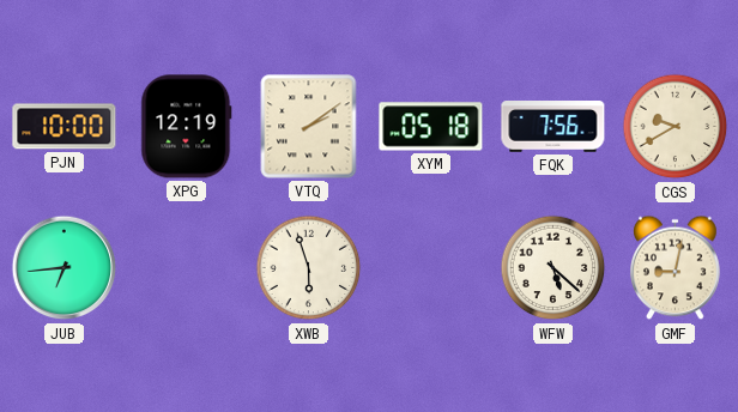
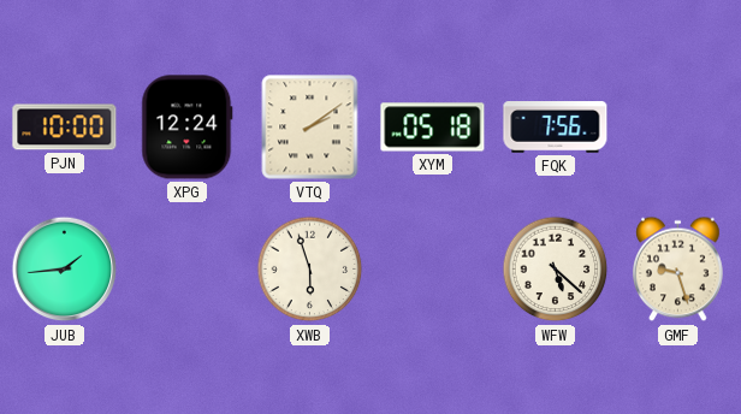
XPG: 12:19 -> 12:24
CGS: 9:40 -> none
JUB: 6:44 -> 1:44
GMF: 9:02 -> 9:27
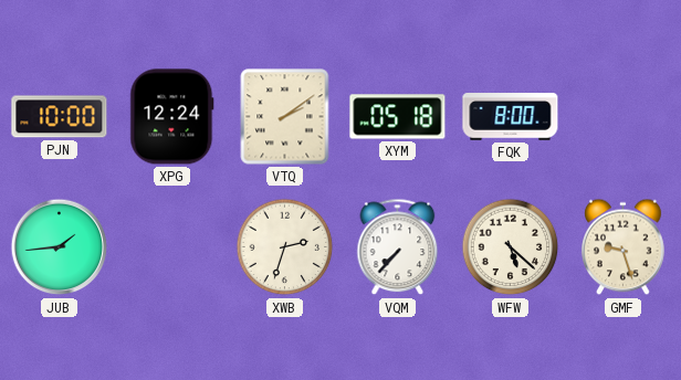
FQK: 7:56 -> 8:00
XWB: 5:57 -> 2:33
VQM: none -> 7:37
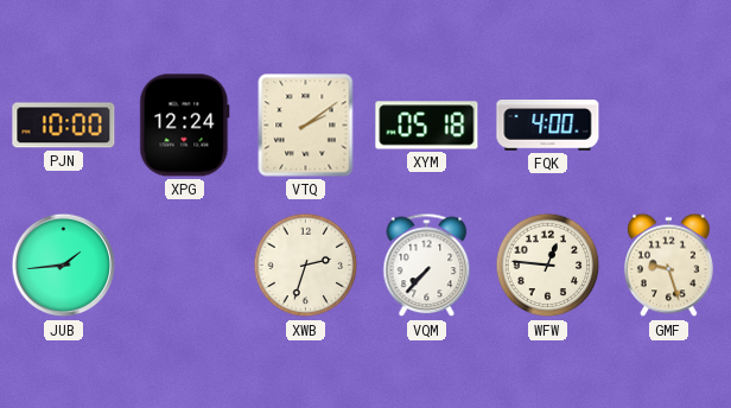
FQK: 8:00 -> 4:00
WFW: 5:22 -> 12:46
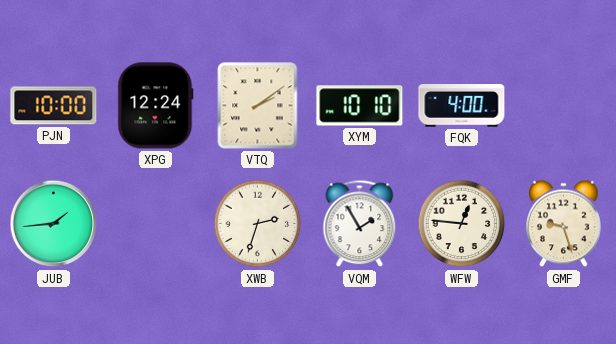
XYM: 05:18 -> 10:10
VQM: 7:37 -> 1:55
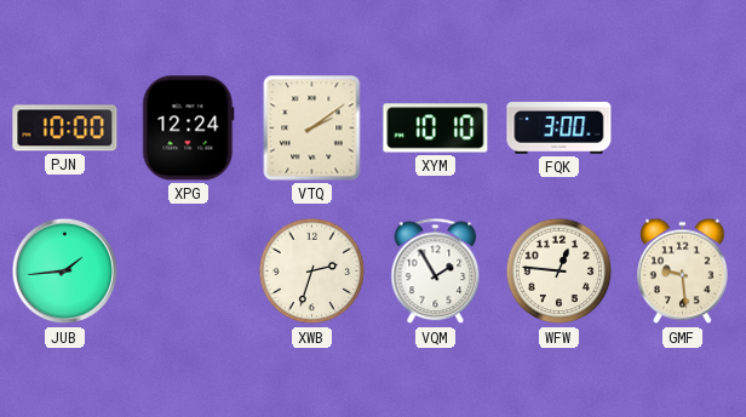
FQK: 4:00 -> 3:00
GMF: 9:27 -> 9:29
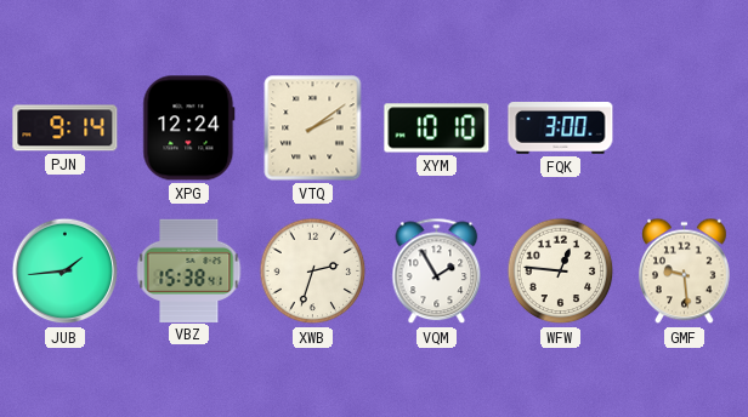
PJN: 10:00 -> 9:14
VBZ: none -> 15:38
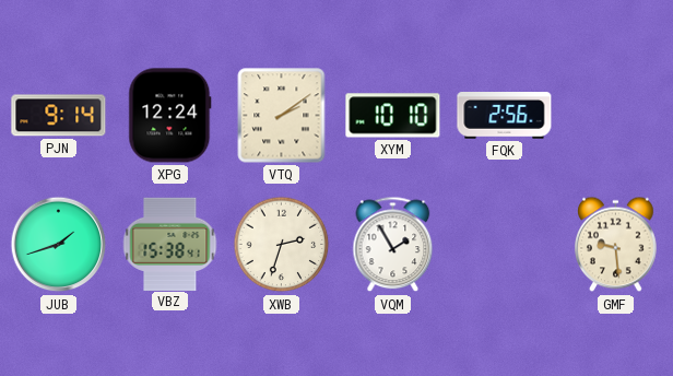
FQK: 3:00 -> 2:56
JUB: 1:44 -> 1:42
WFW: 12:46 -> none
